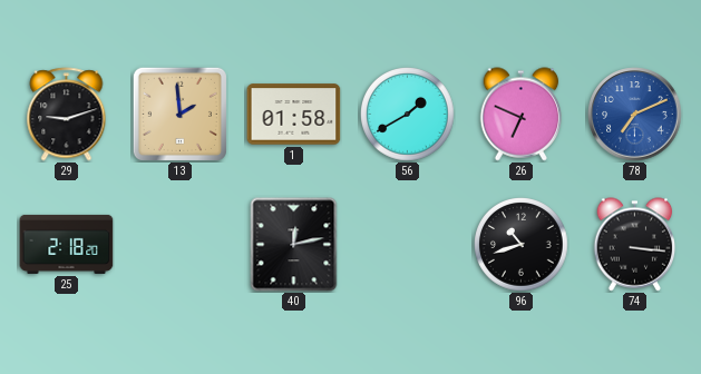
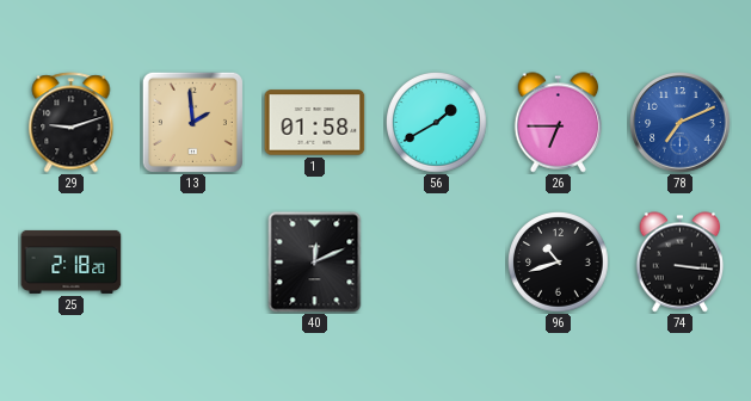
26: 6:49 -> 6:45
40: 12:13 -> 12:11
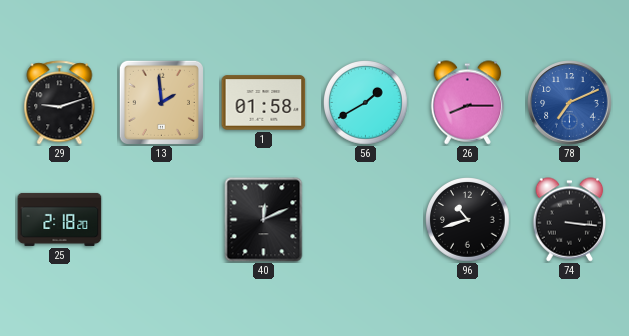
26: 6:45 -> 8:15
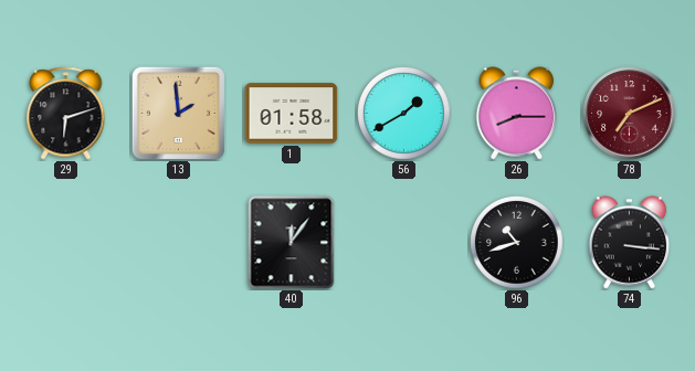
29: 9:12 -> 6:12
78 dial: blue -> burgundy
25: 2:18 -> none
40: 12:11 -> 12:06
